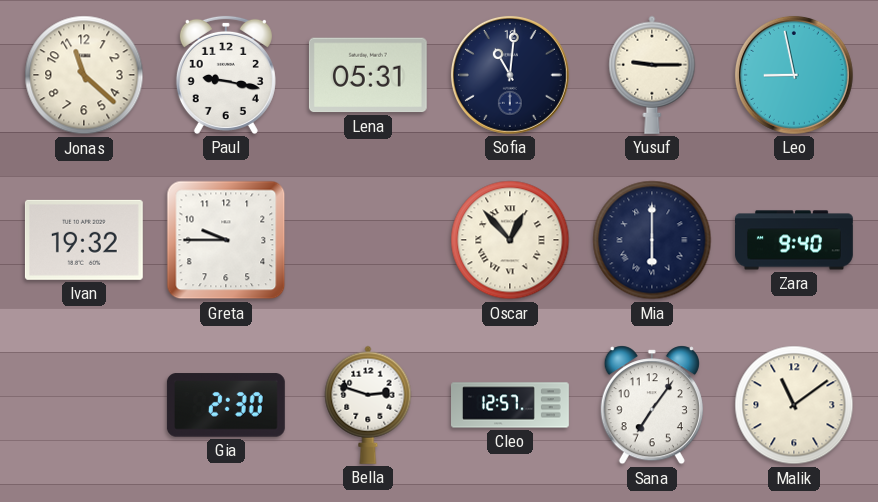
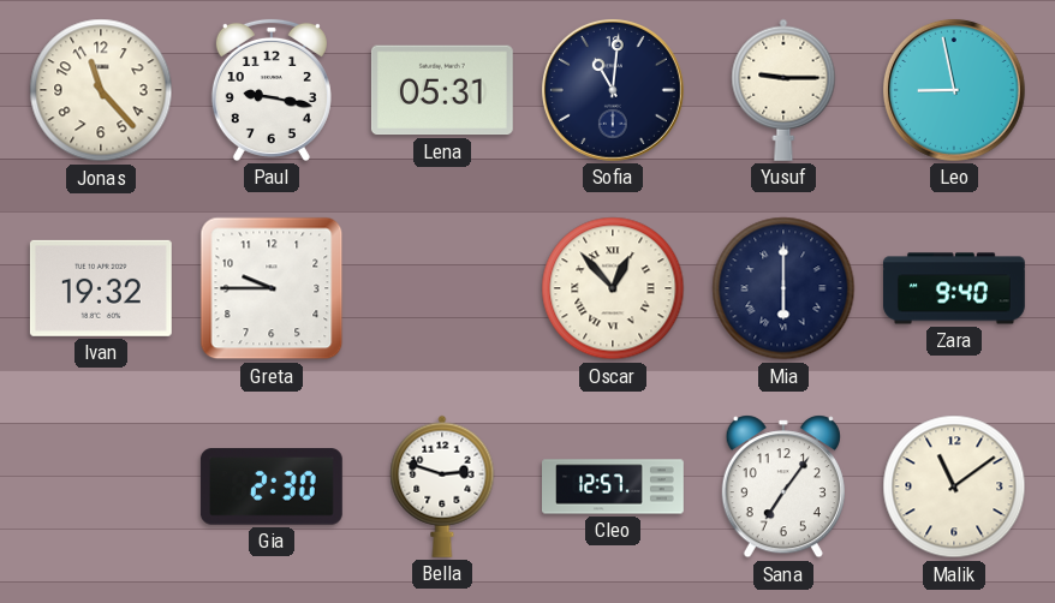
Jonas: 11:22 -> 11:23
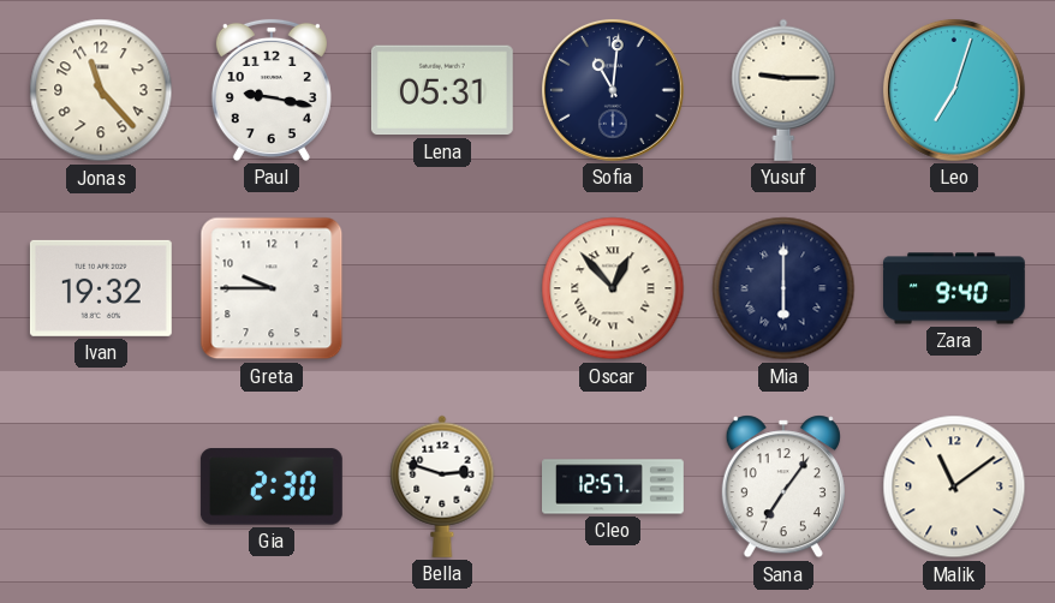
Leo: 8:58 -> 7:03
